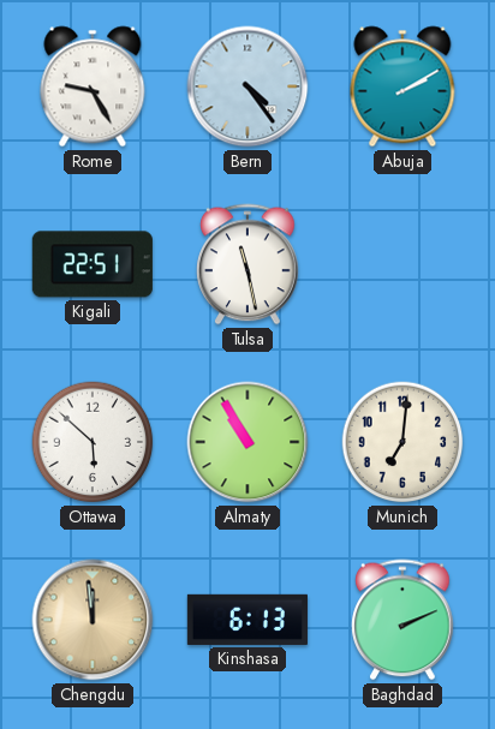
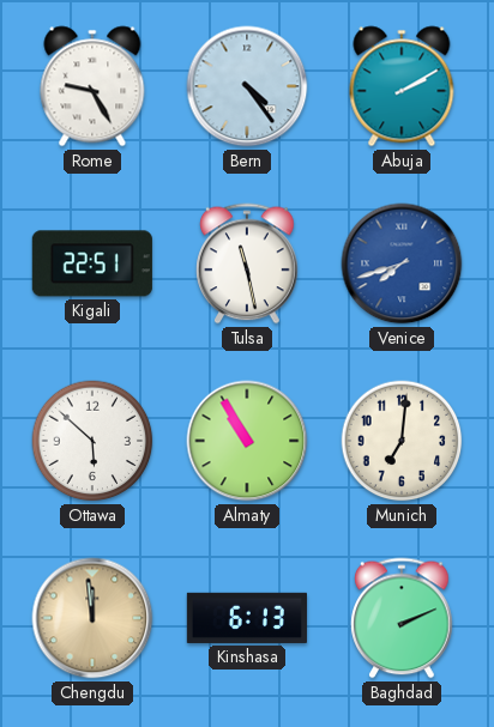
Venice: none -> 7:42
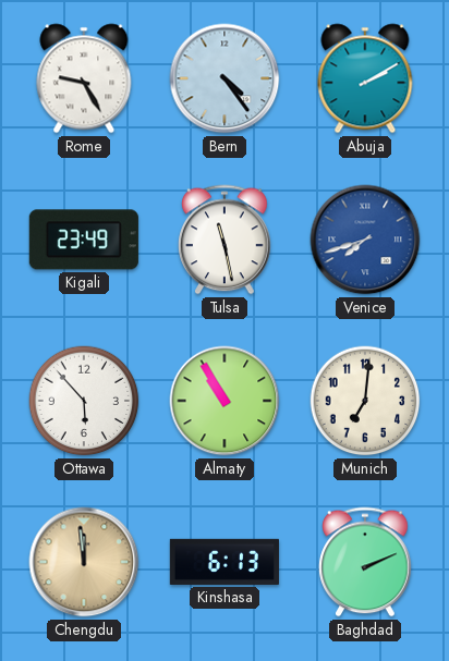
Kigali: 22:51 -> 23:49
Ottawa: 5:52 -> 5:53
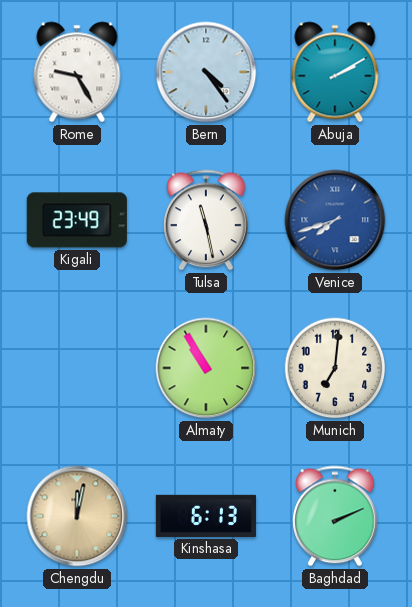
Ottawa: 5:53 -> none
Chengdu: 11:59 -> 12:02
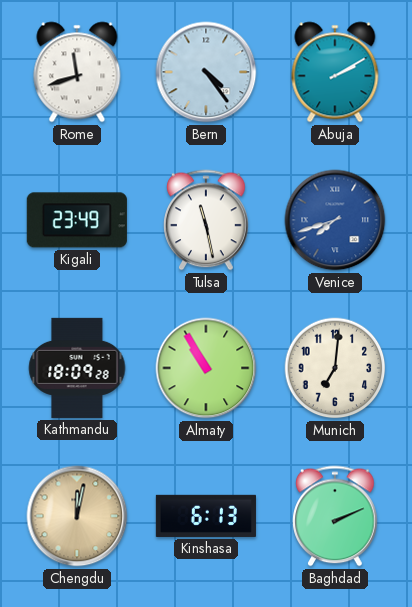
Rome: 9:25 -> 11:42
Kathmandu: none -> 18:09
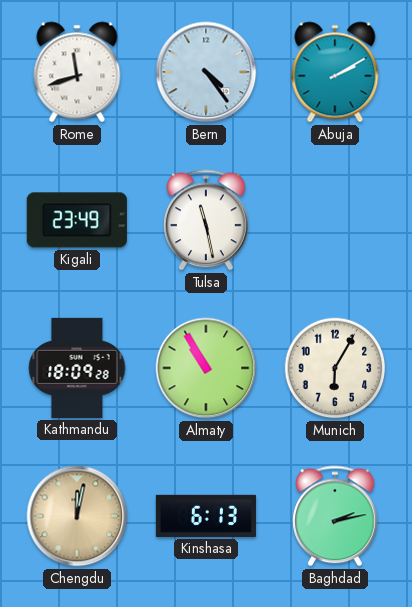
Venice: 7:42 -> none
Munich: 7:01 -> 6:05
Baghdad: 2:11 -> 2:13
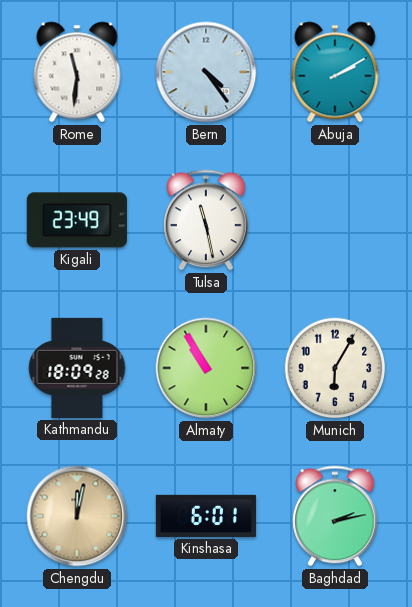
Rome: 11:42 -> 11:31
Kinshasa: 6:13 -> 6:01
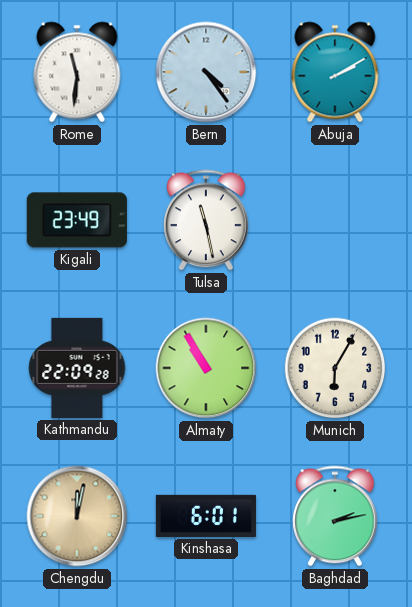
Kathmandu: 18:09 -> 22:09
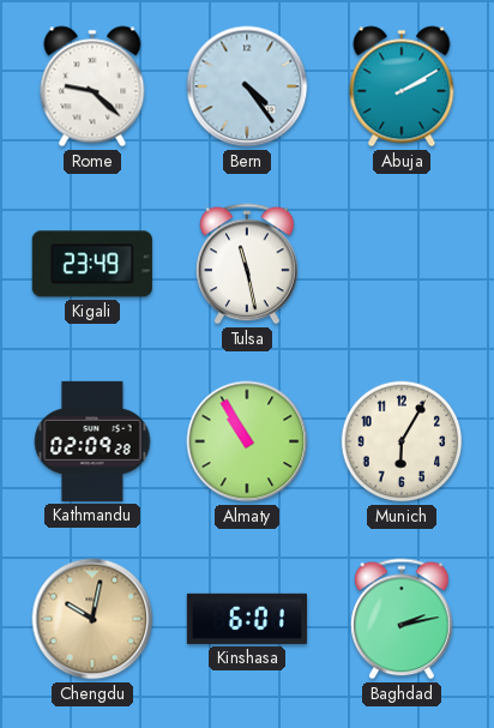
Rome: 11:31 -> 9:22
Kathmandu: 22:09 -> 02:09
Chengdu: 12:02 -> 10:02
